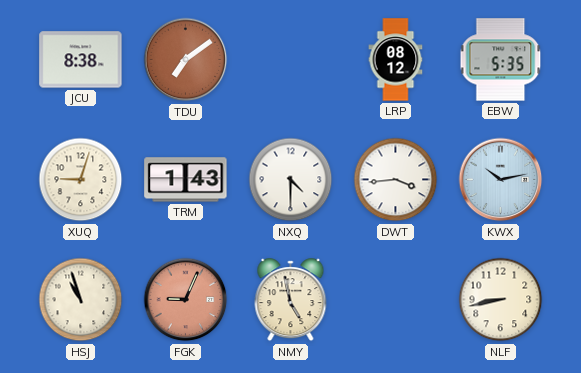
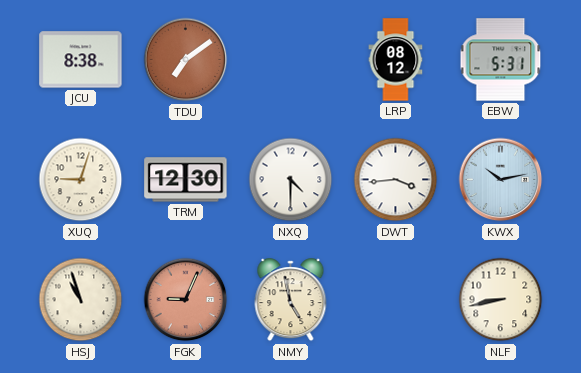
EBW: 5:35 -> 5:31
TRM: 1:43 -> 12:30
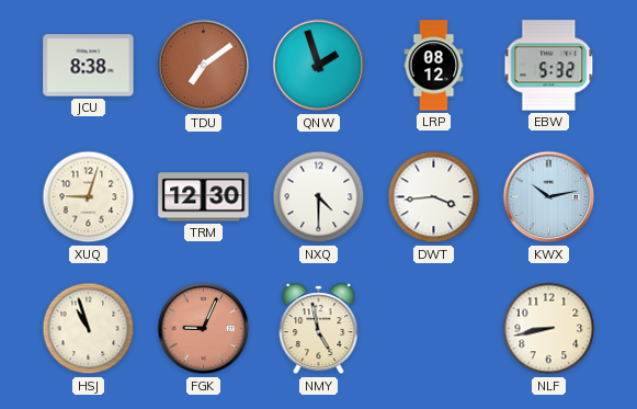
QNW: none -> 1:57
EBW: 5:31 -> 5:32
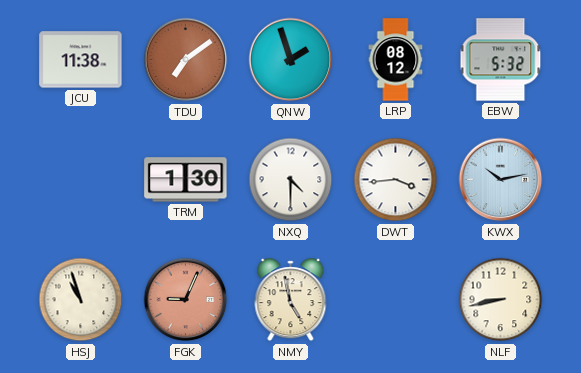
JCU: 8:38 -> 11:38
XUQ: 9:03 -> none
TRM: 12:30 -> 1:30
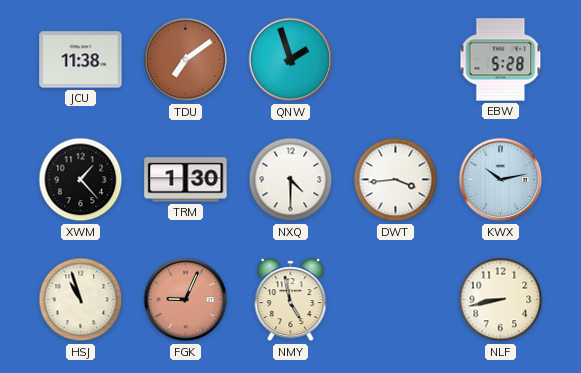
LRP: 08:12 -> none
EBW: 5:32 -> 5:28
XWM: none -> 1:23
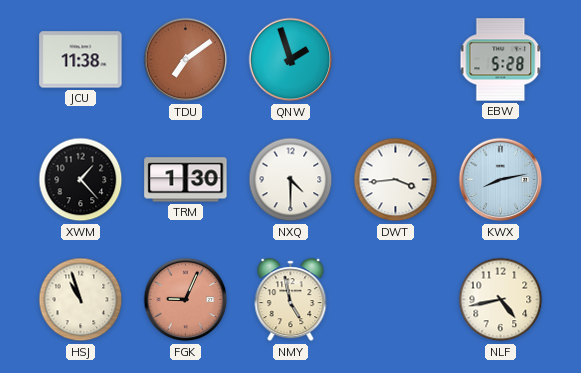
KWX: 10:13 -> 8:13
NLF: 8:43 -> 4:43
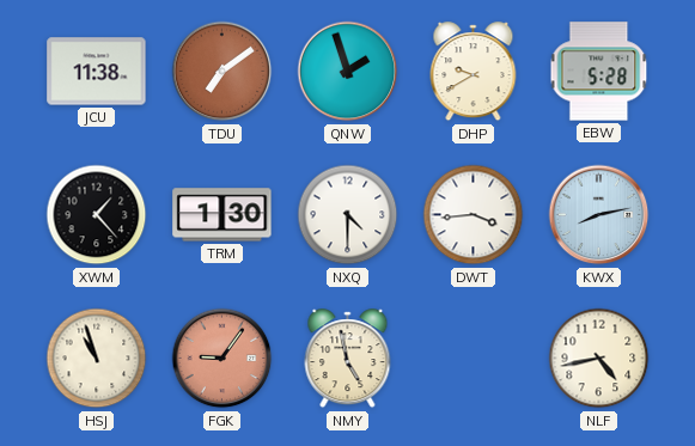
DHP: none -> 9:40
FGK: 9:04 -> 9:06
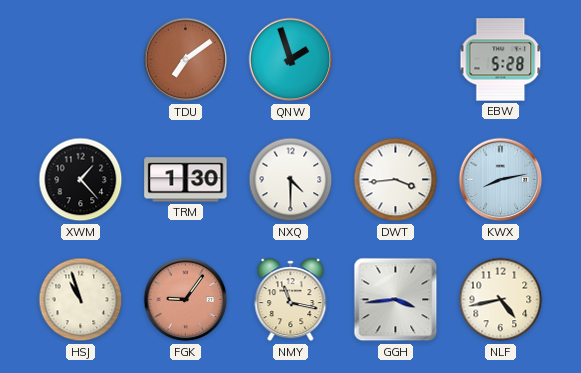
JCU: 11:38 -> none
DHP: 9:40 -> none
NMY: 4:58 -> 11:17
GGH: none -> 3:44
